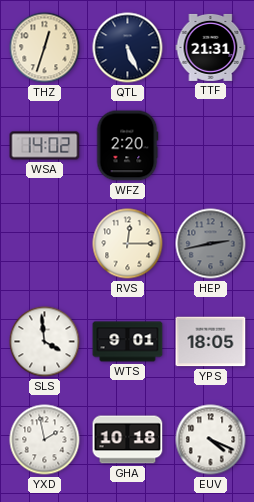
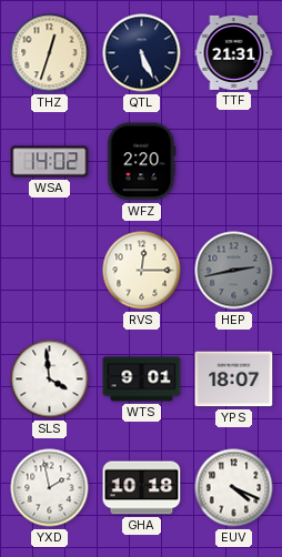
YPS: 18:05 -> 18:07
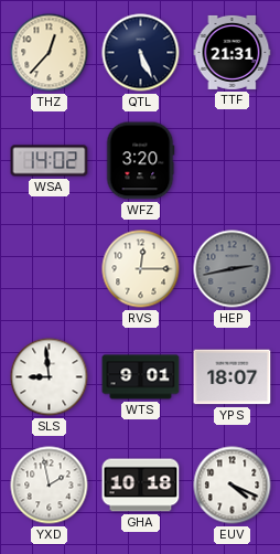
THZ: 12:33 -> 12:37
WFZ: 2:20 -> 3:20
SLS: 3:59 -> 8:59
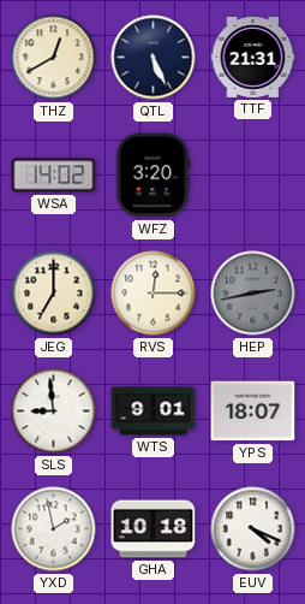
THZ: 12:37 -> 12:40
JEG: none -> 7:00
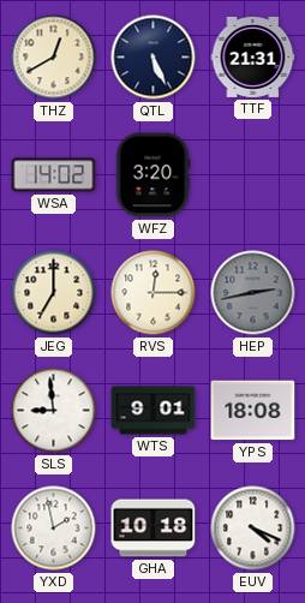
YPS: 18:07 -> 18:08
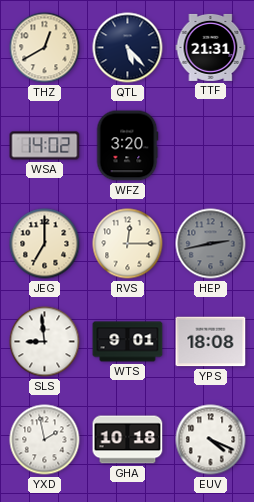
QTL: 5:26 -> 5:23
